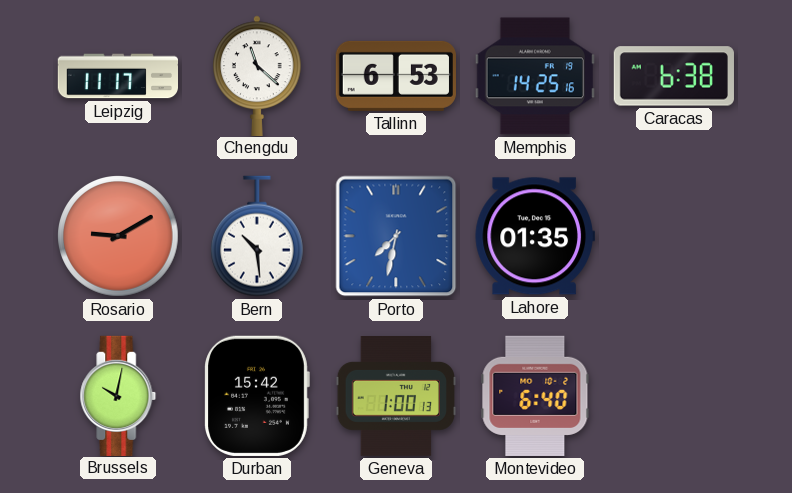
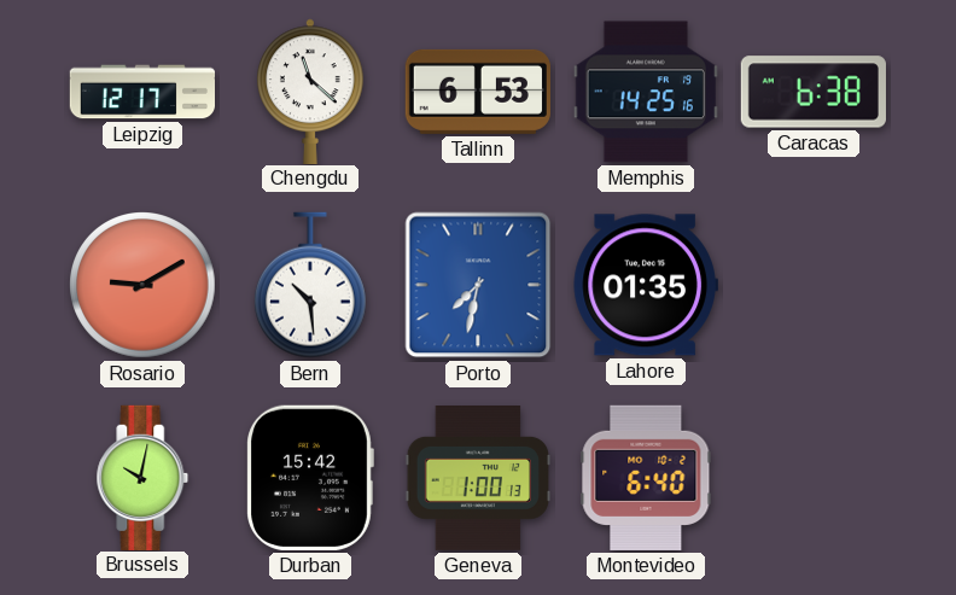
Leipzig: 11:17 -> 12:17
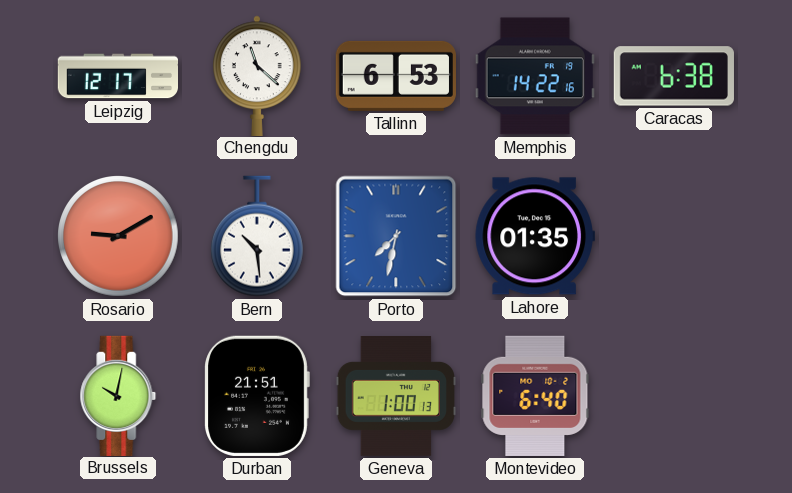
Memphis: 14:25 -> 14:22
Durban: 15:42 -> 21:51
